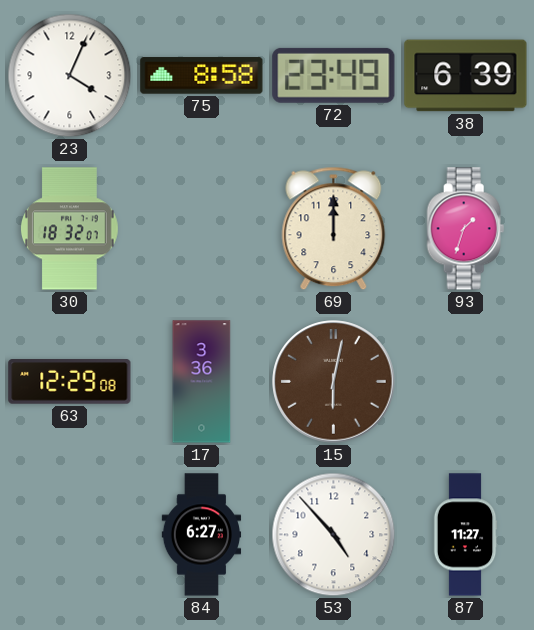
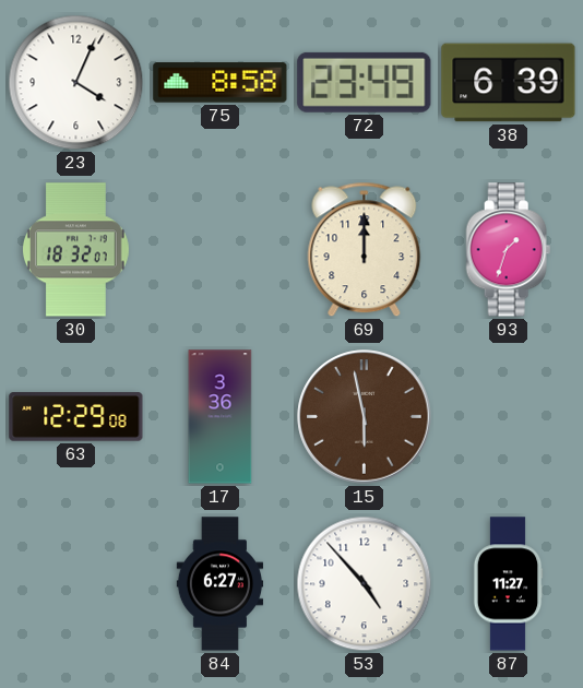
15: 6:02 -> 5:58
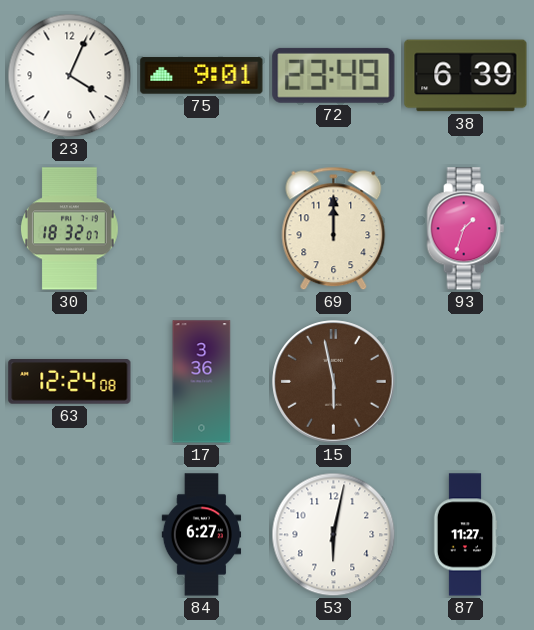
75: 8:58 -> 9:01
63: 12:29 -> 12:24
53: 4:53 -> 6:02
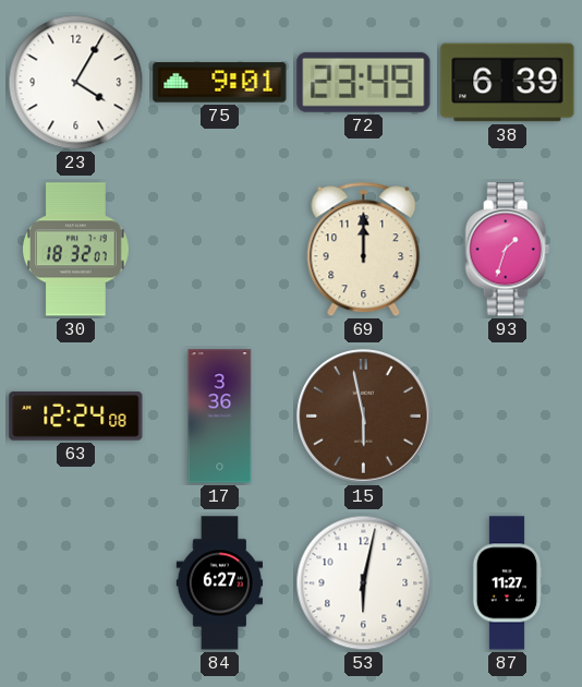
23: 4:04 -> 4:05
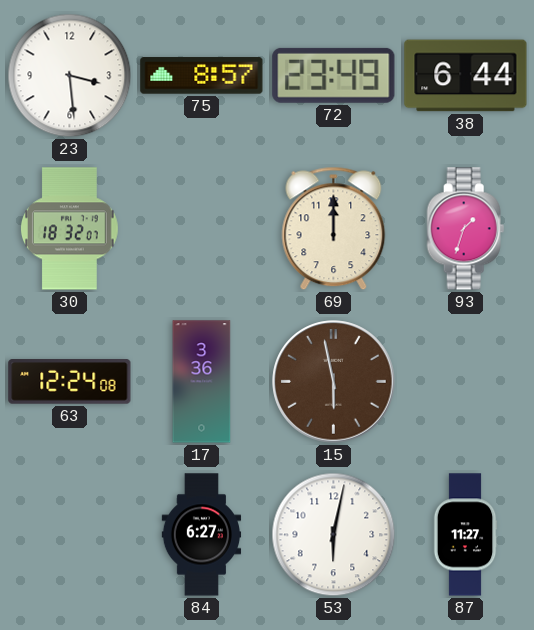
23: 4:05 -> 3:29
75: 9:01 -> 8:57
38: 6:39 -> 6:44
